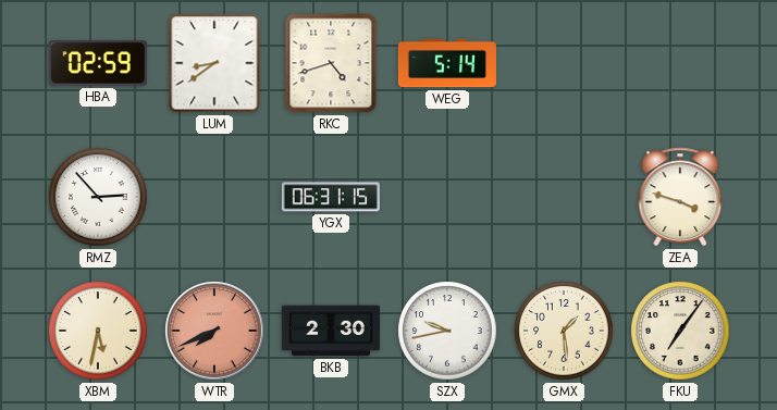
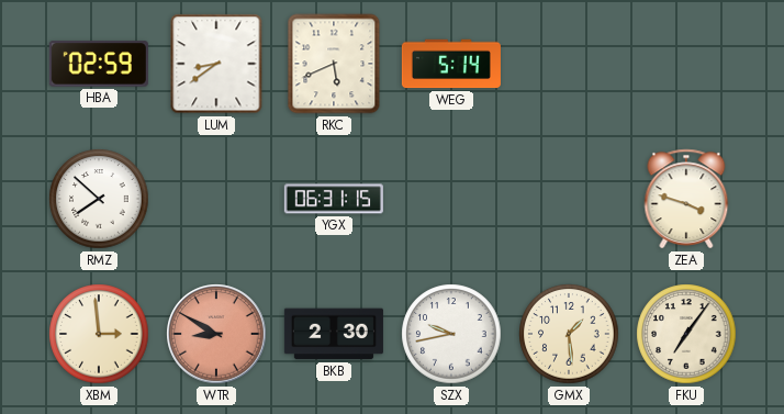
RKC: 4:42 -> 5:41
RMZ: 2:53 -> 7:52
XBM: 5:32 -> 2:59
WTR: 7:41 -> 8:50
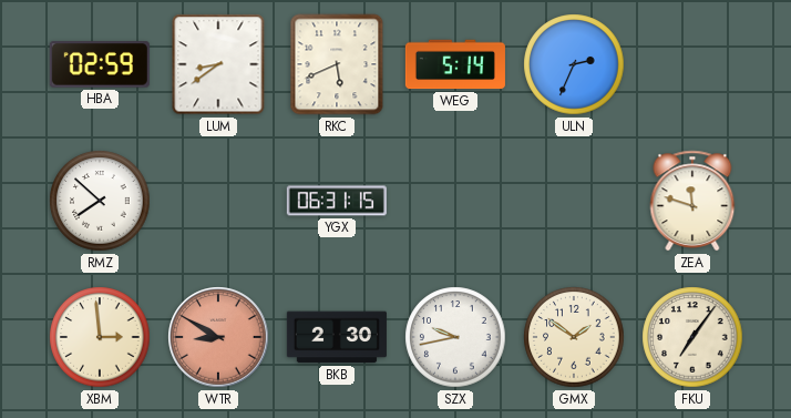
ULN: none -> 2:34
ZEA: 3:48 -> 11:48
GMX: 1:29 -> 1:51
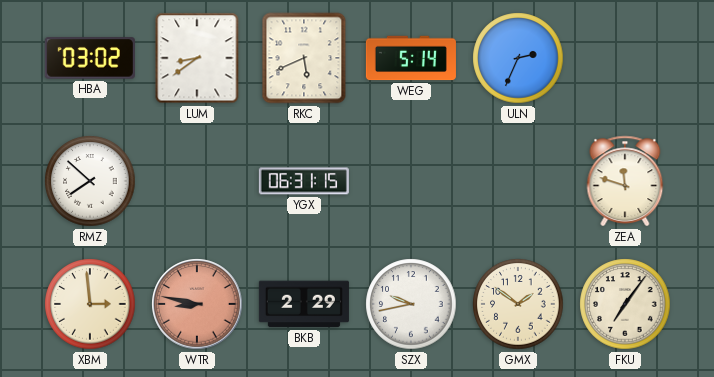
HBA: 02:59 -> 03:02
WTR: 8:50 -> 8:47
BKB: 2:30 -> 2:29
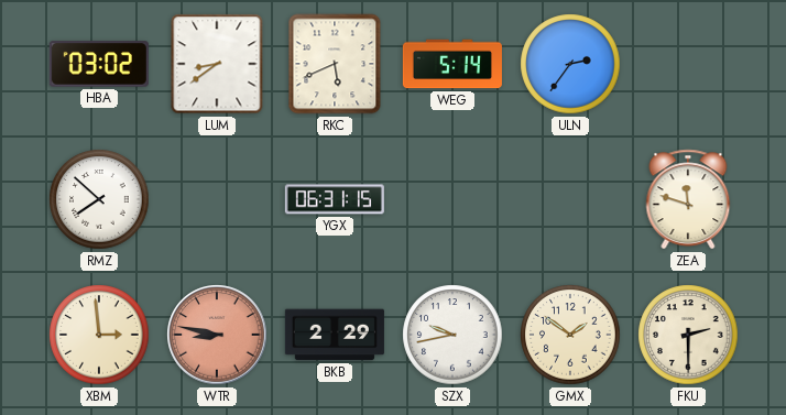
ULN: 2:34 -> 2:36
FKU: 7:06 -> 2:30
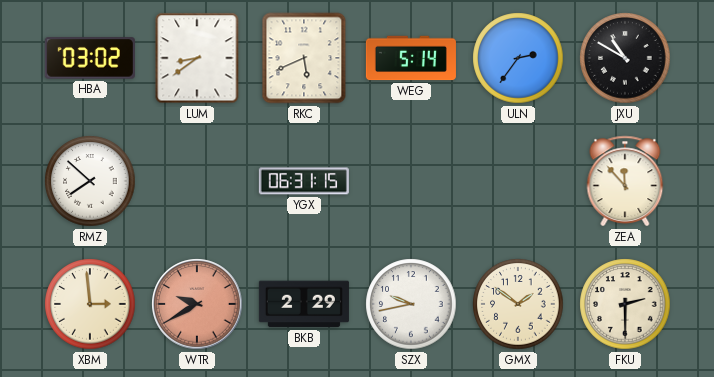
JXU: none -> 10:50
ZEA: 11:48 -> 11:53
WTR: 8:47 -> 9:40
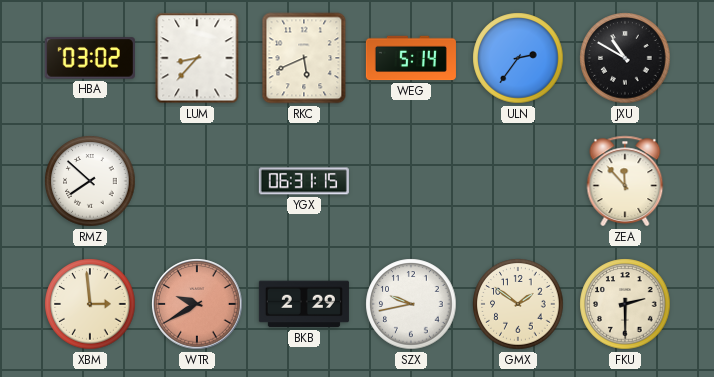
LUM: 8:39 -> 8:37
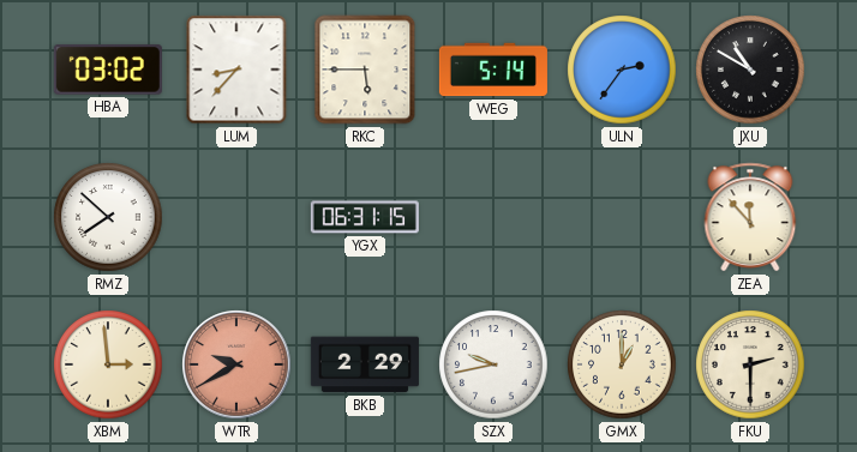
RKC: 5:41 -> 5:45
GMX: 1:51 -> 1:00
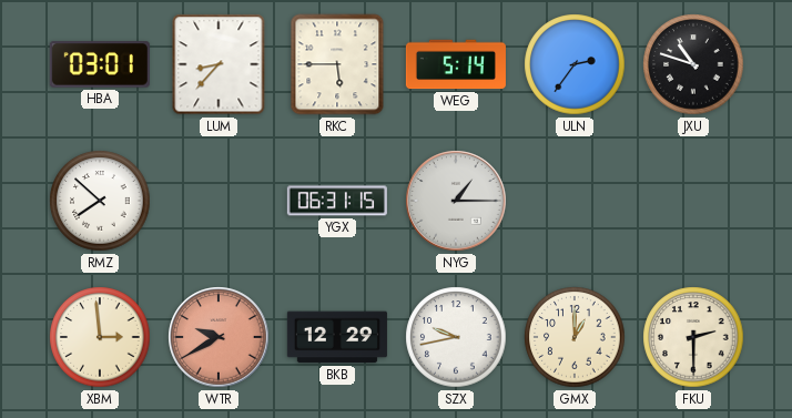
HBA: 03:02 -> 03:01
JXU: 10:50 -> 10:48
NYG: none -> 1:15
ZEA: 11:53 -> none
BKB: 2:29 -> 12:29
